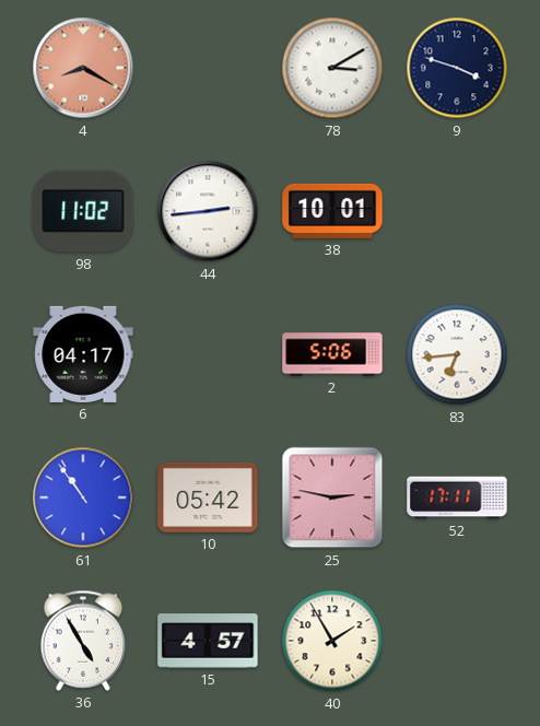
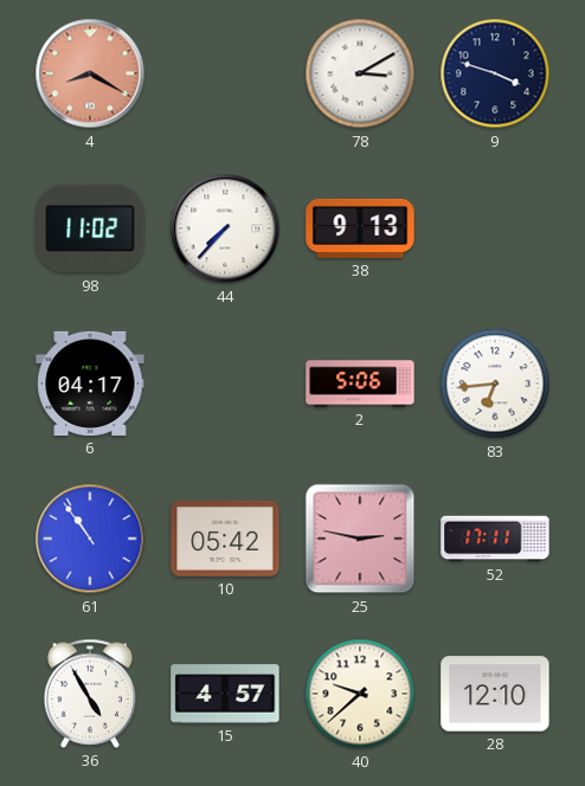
44: 2:44 -> 7:37
38: 10:01 -> 9:13
40: 1:55 -> 9:38
28: none -> 12:10
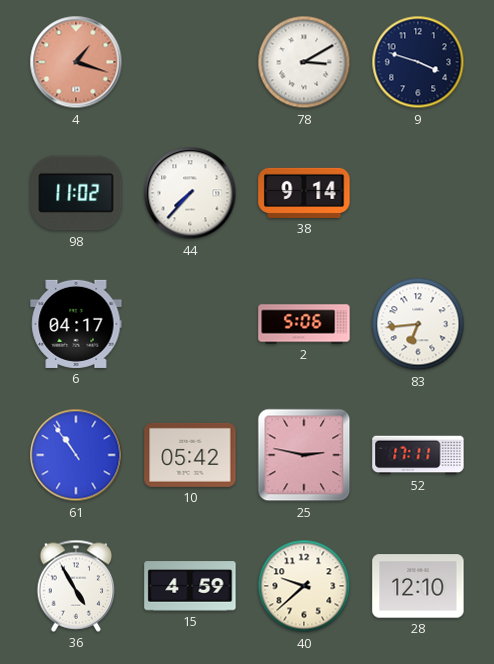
4: 8:20 -> 1:18
38: 9:13 -> 9:14
15: 4:57 -> 4:59
